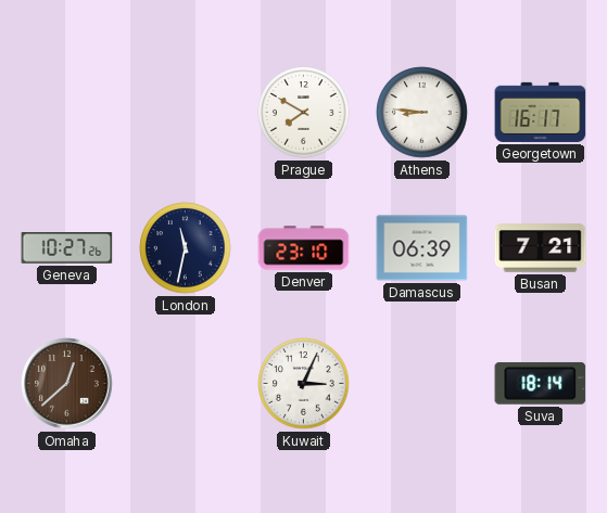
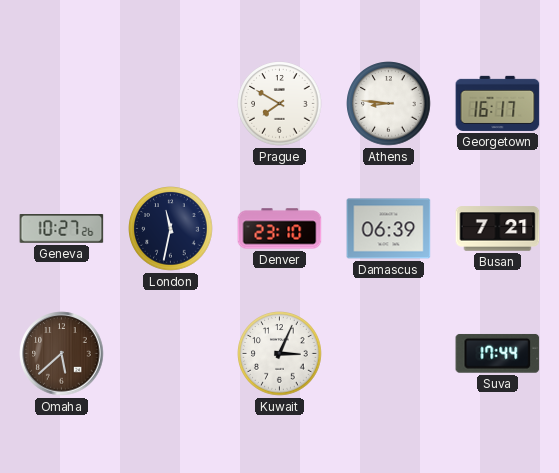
Omaha: 12:38 -> 5:38
Suva: 18:14 -> 17:44
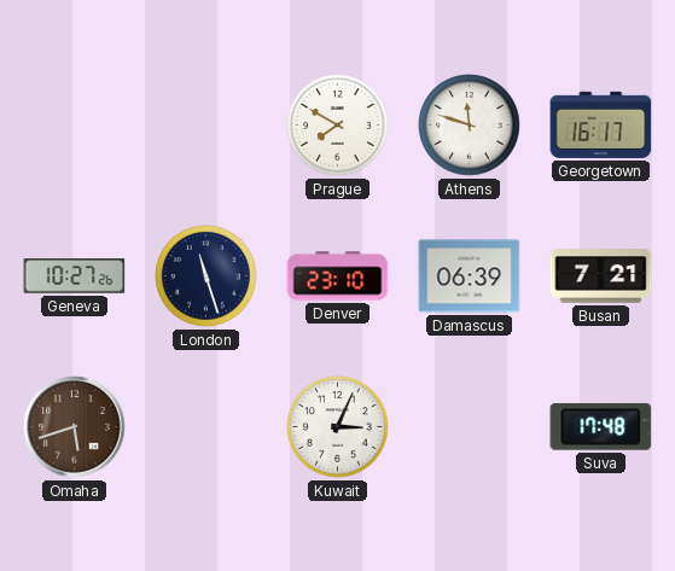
Athens: 8:46 -> 11:48
London: 11:32 -> 11:27
Omaha: 5:38 -> 5:42
Suva: 17:44 -> 17:48
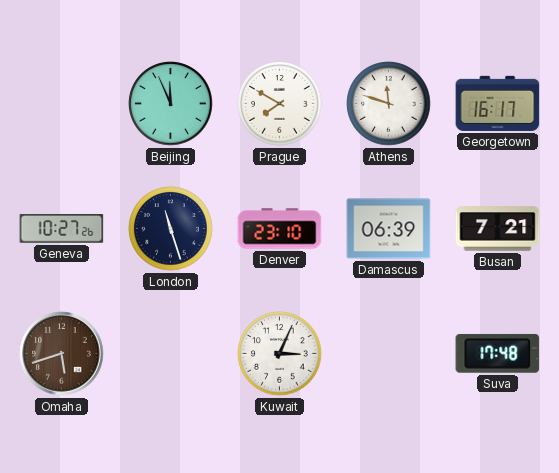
Beijing: none -> 11:56
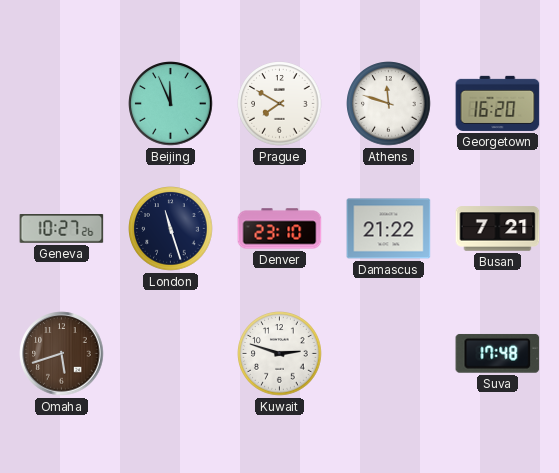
Georgetown: 16:17 -> 16:20
Damascus: 06:39 -> 21:22
Kuwait: 3:04 -> 2:48
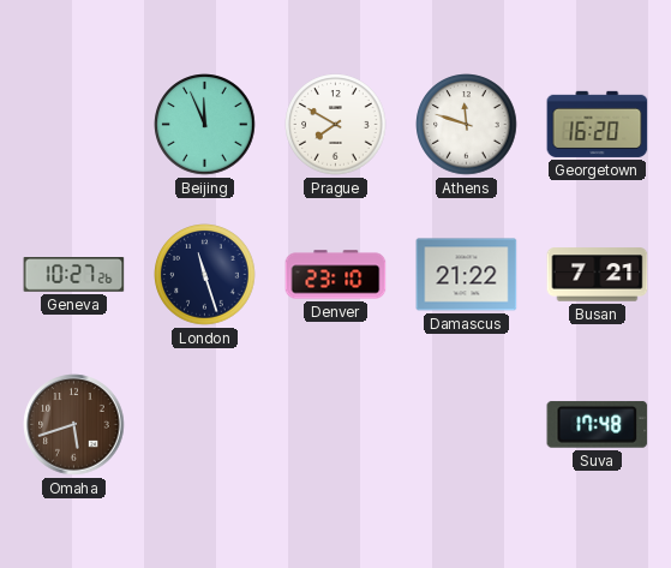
Kuwait: 2:48 -> none
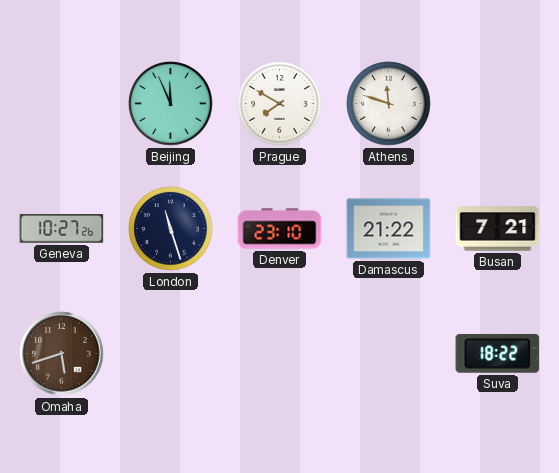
Georgetown: 16:20 -> none
Suva: 17:48 -> 18:22
